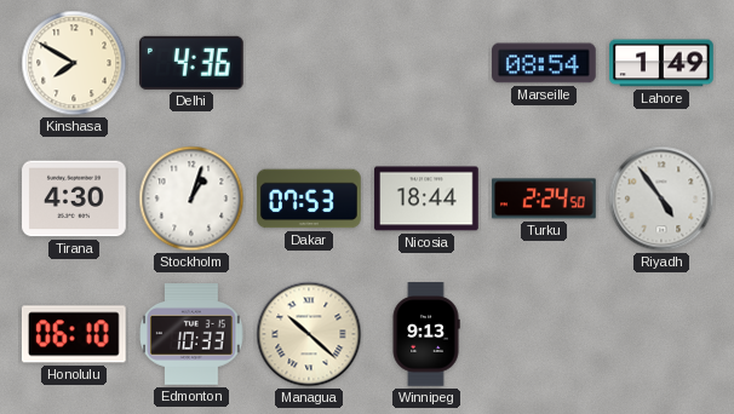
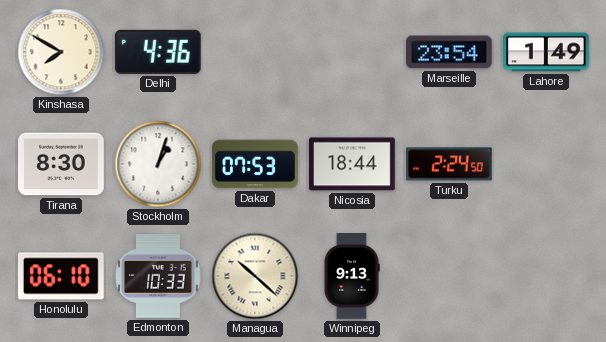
Marseille: 08:54 -> 23:54
Tirana: 4:30 -> 8:30
Riyadh: 4:54 -> none
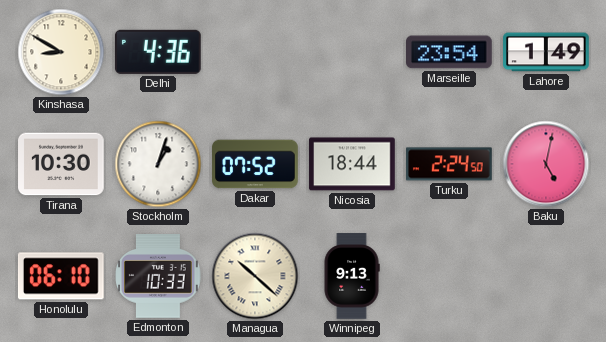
Kinshasa: 7:50 -> 8:50
Tirana: 8:30 -> 10:30
Dakar: 07:53 -> 07:52
Baku: none -> 5:02
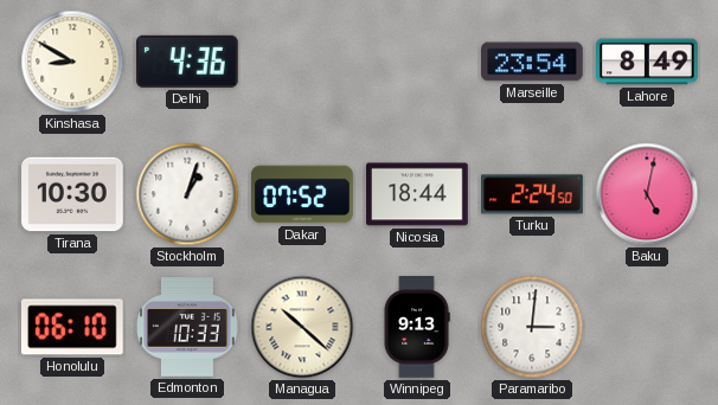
Lahore: 1:49 -> 8:49
Paramaribo: none -> 3:01
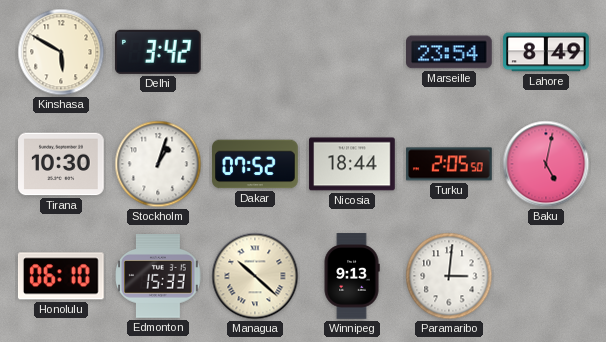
Kinshasa: 8:50 -> 5:50
Delhi: 4:36 -> 3:42
Turku: 2:24 -> 2:05
Edmonton: 10:33 -> 15:33
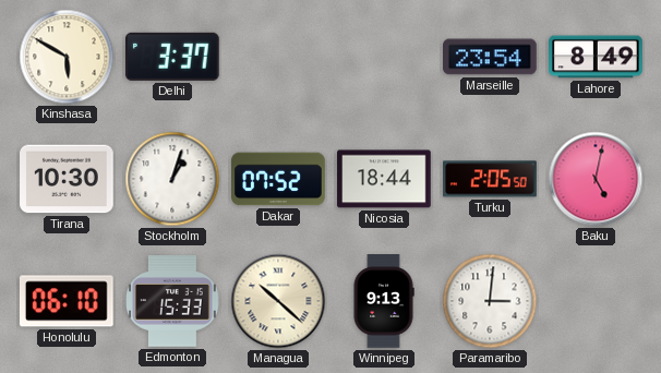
Delhi: 3:42 -> 3:37
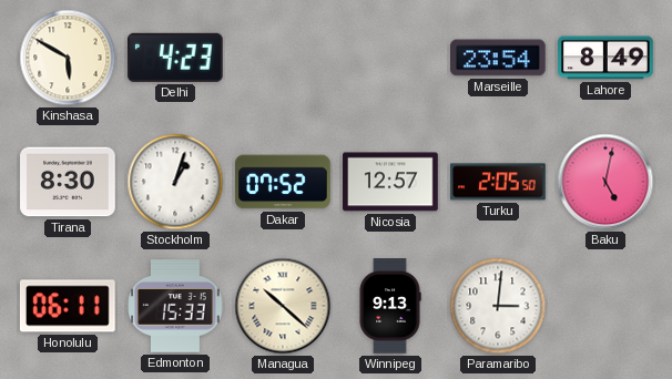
Delhi: 3:37 -> 4:23
Tirana: 10:30 -> 8:30
Nicosia: 18:44 -> 12:57
Honolulu: 06:10 -> 06:11
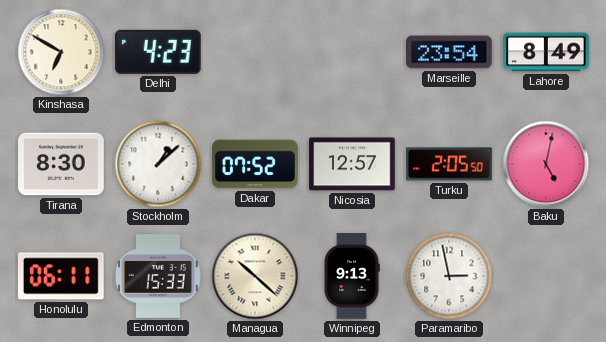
Kinshasa: 5:50 -> 6:50
Stockholm: 1:03 -> 1:08
Paramaribo: 3:01 -> 2:58
